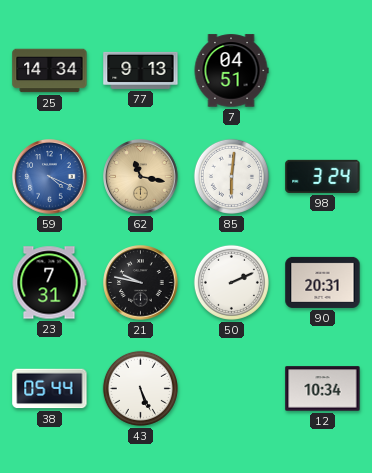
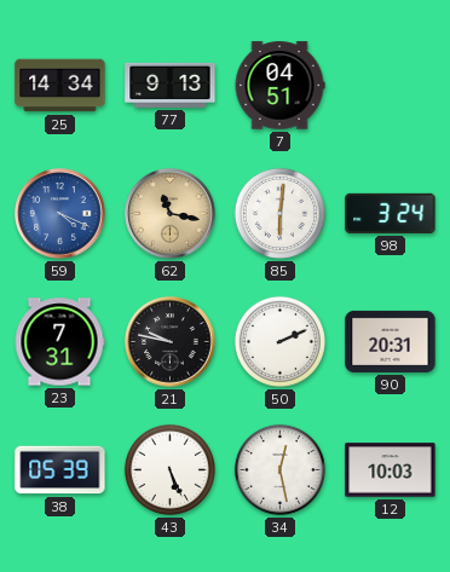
38: 05:44 -> 05:39
34: none -> 12:28
12: 10:34 -> 10:03
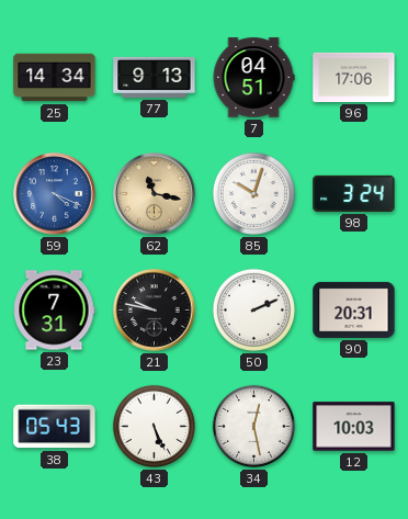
96: none -> 17:06
85: 6:01 -> 10:03
38: 05:39 -> 05:43
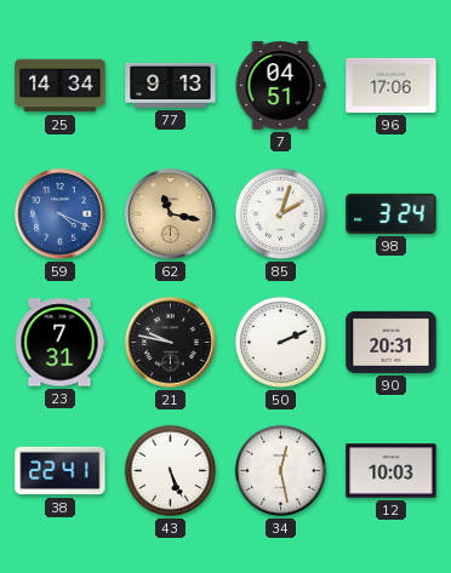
85: 10:03 -> 2:03
38: 05:43 -> 22:41
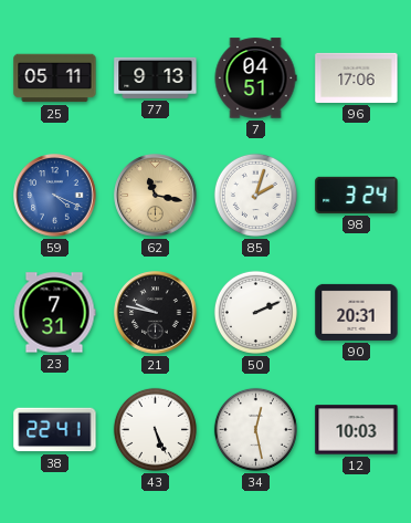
25: 14:34 -> 05:11
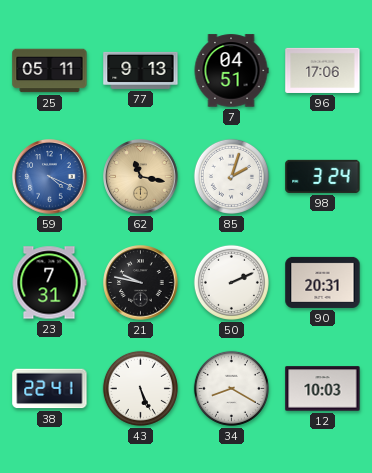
34: 12:28 -> 8:20
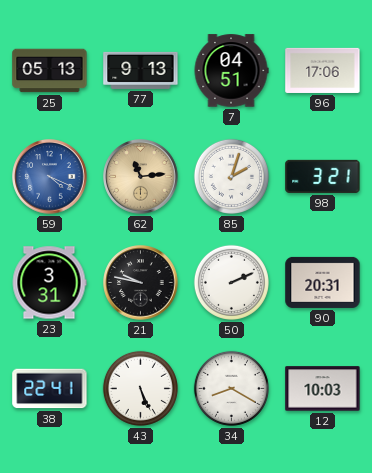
25: 05:11 -> 05:13
62: 11:17 -> 11:14
98: 3:24 -> 3:21
23: 7:31 -> 3:31
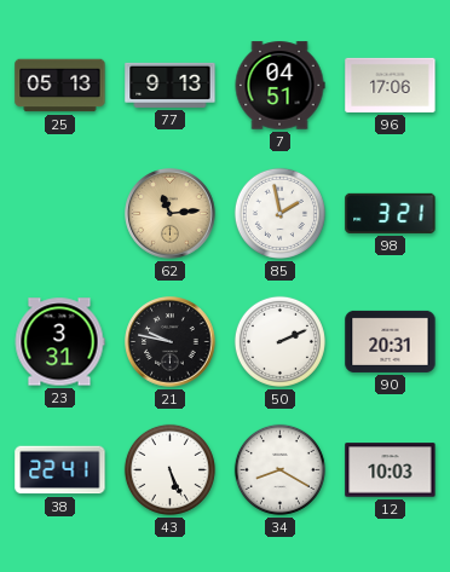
59: 4:19 -> none
85: 2:03 -> 1:58
